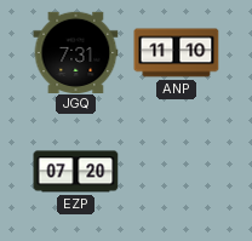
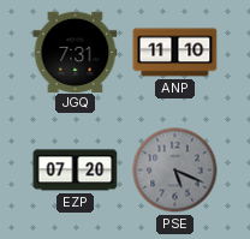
PSE: none -> 5:19
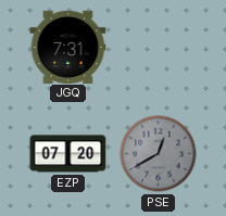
ANP: 11:10 -> none
PSE: 5:19 -> 12:40
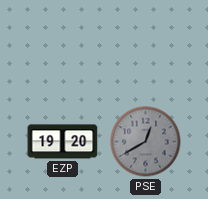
JGQ: 7:31 -> none
EZP: 07:20 -> 19:20
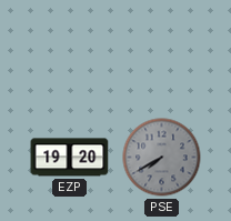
PSE: 12:40 -> 7:40
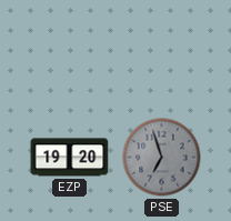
PSE: 7:40 -> 6:57
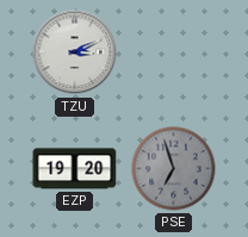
TZU: none -> 3:11
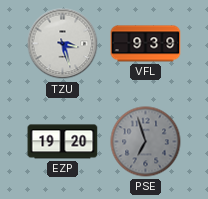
TZU: 3:11 -> 3:27
VFL: none -> 9:39
